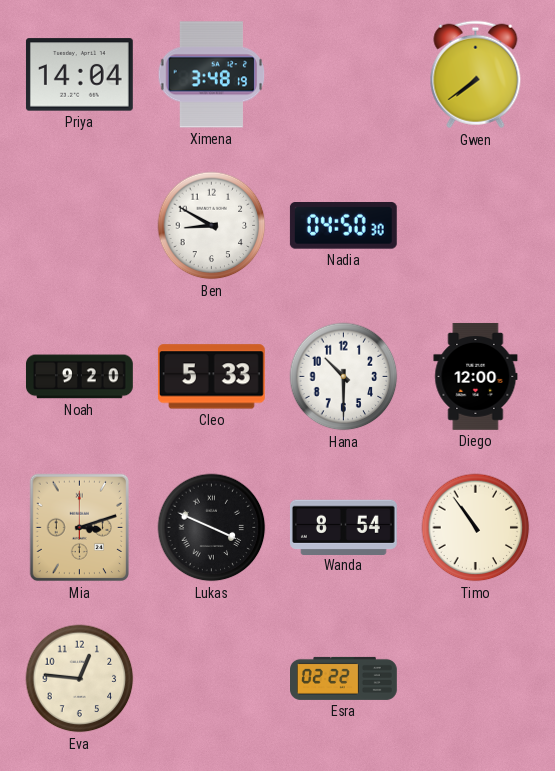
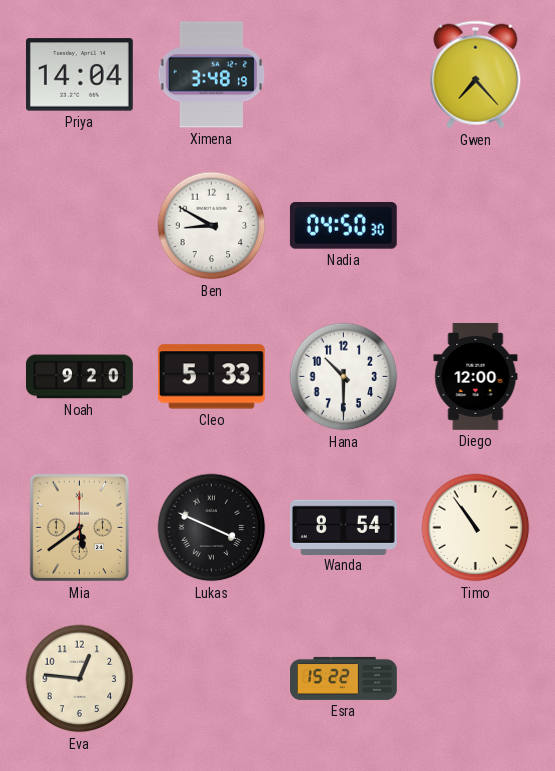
Gwen: 7:39 -> 7:23
Mia: 3:12 -> 5:39
Esra: 02:22 -> 15:22
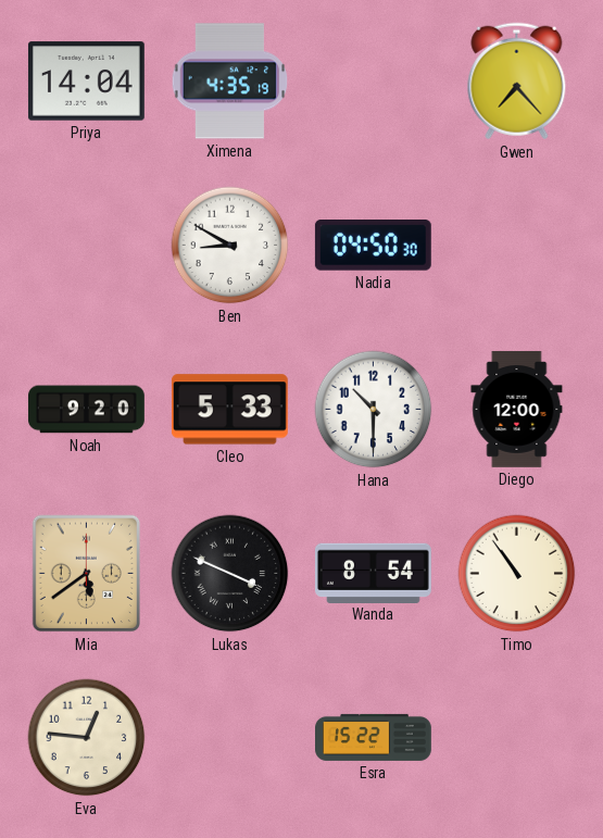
Ximena: 3:48 -> 4:35
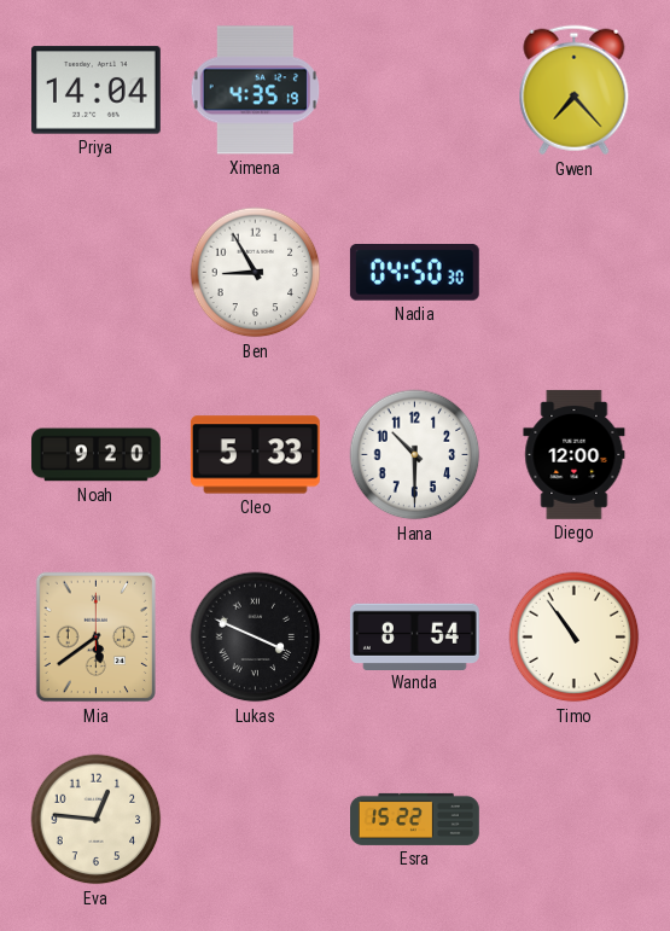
Ben: 8:50 -> 8:55
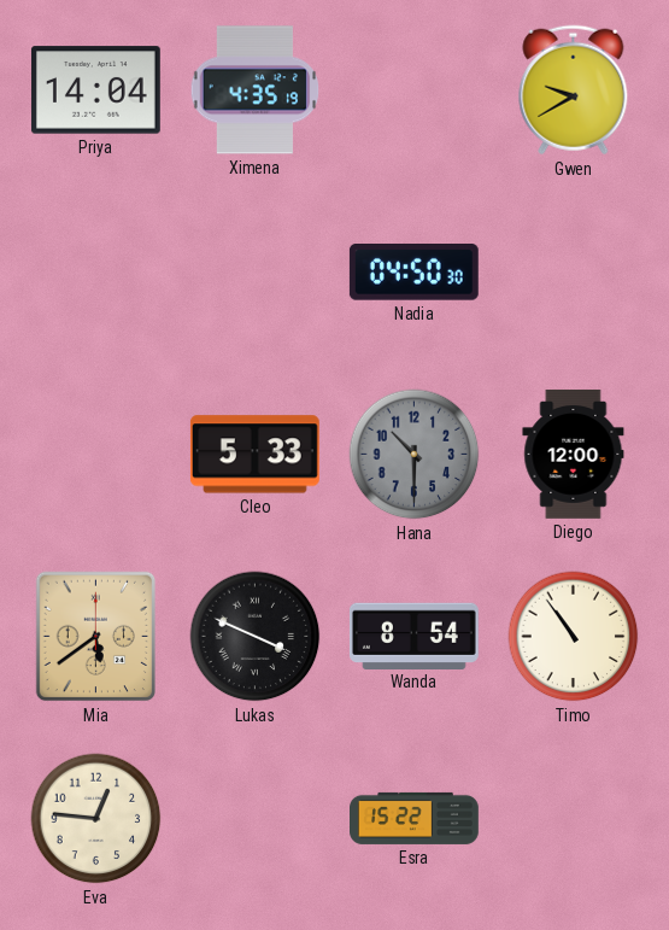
Gwen: 7:23 -> 9:40
Ben: 8:55 -> none
Noah: 9:20 -> none
Hana dial: white -> grey
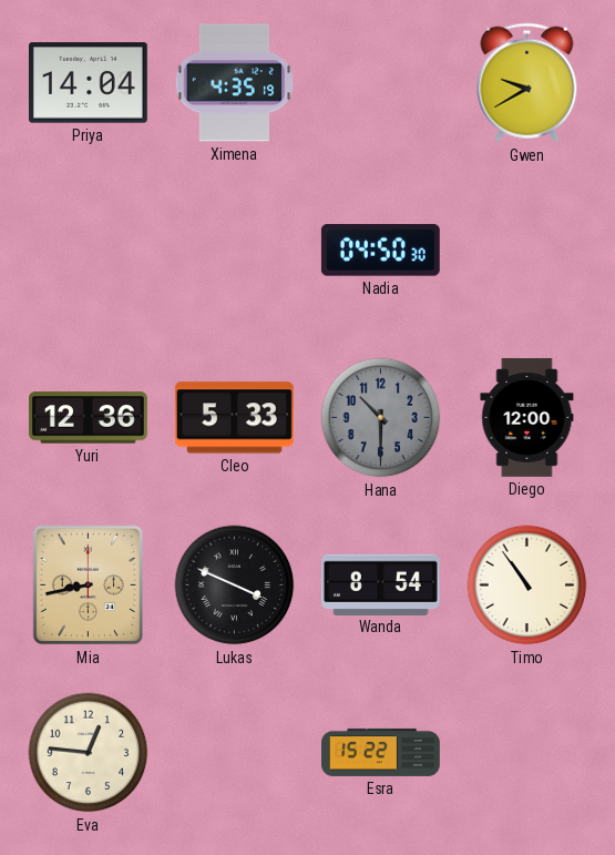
Yuri: none -> 12:36
Mia: 5:39 -> 8:43
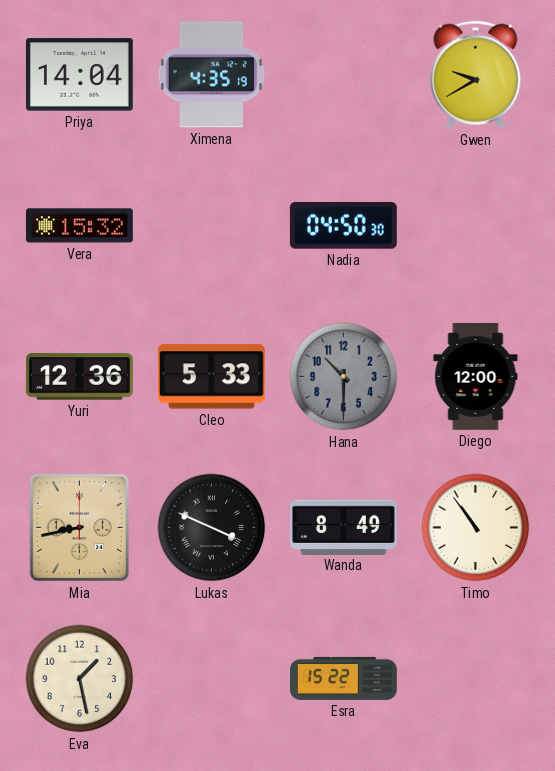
Vera: none -> 15:32
Wanda: 8:54 -> 8:49
Eva: 12:46 -> 1:28
